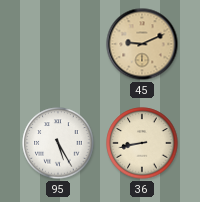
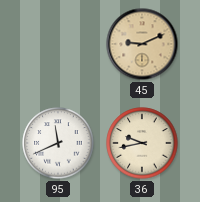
95: 5:25 -> 11:41
36: 8:43 -> 9:43
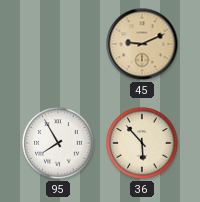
95: 11:41 -> 7:55
36: 9:43 -> 5:53
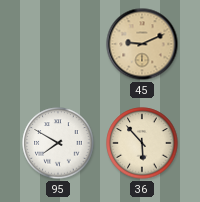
95: 7:55 -> 7:50
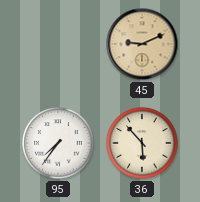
95: 7:50 -> 7:36
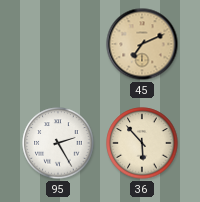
45: 9:11 -> 7:11
95: 7:36 -> 2:25
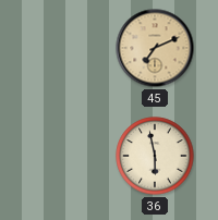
95: 2:25 -> none
36: 5:53 -> 5:58
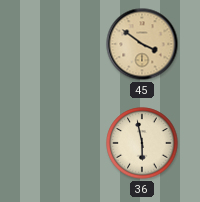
45: 7:11 -> 3:51
